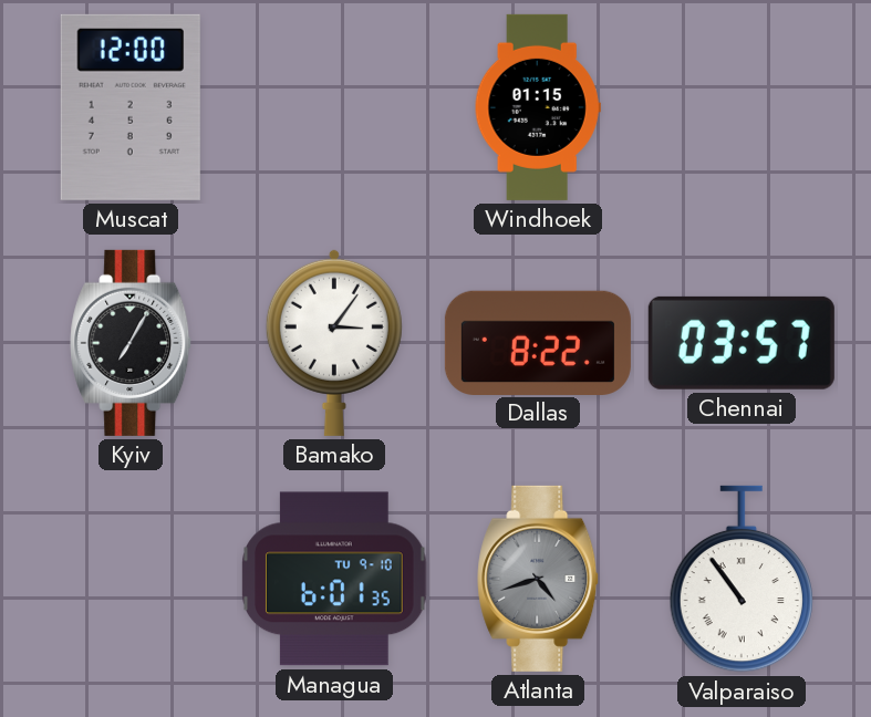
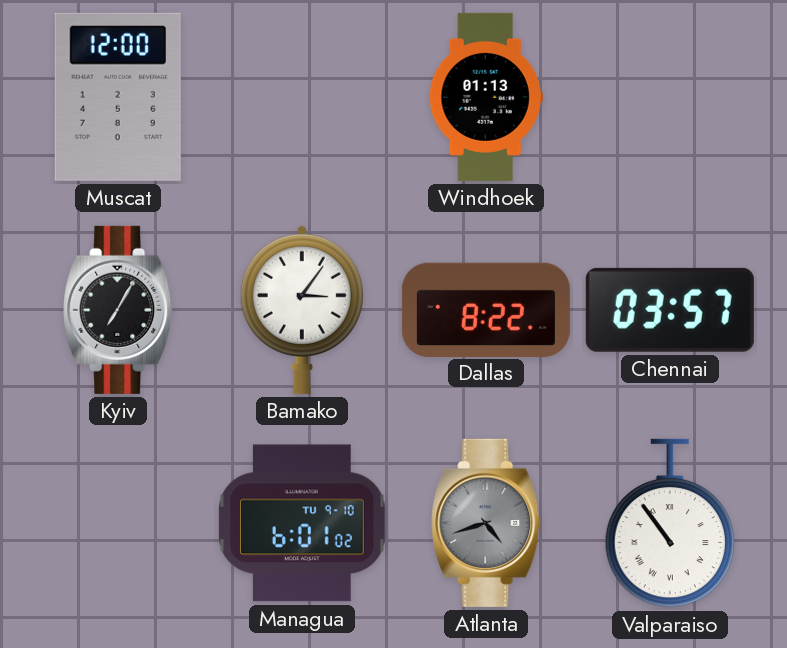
Windhoek: 01:15 -> 01:13
Managua: 6:01:35 -> 6:01:02
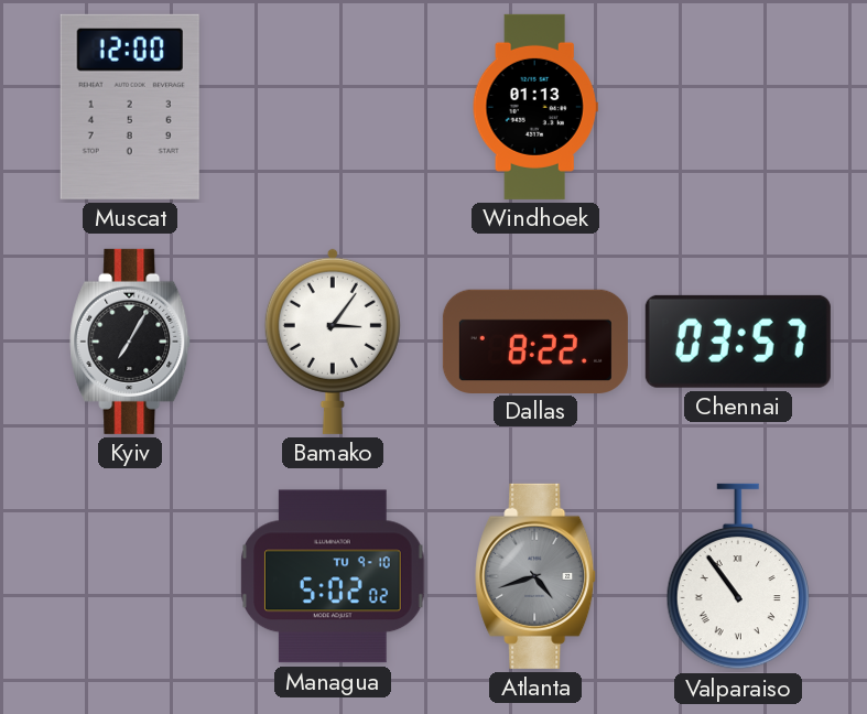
Managua: 6:01 -> 5:02
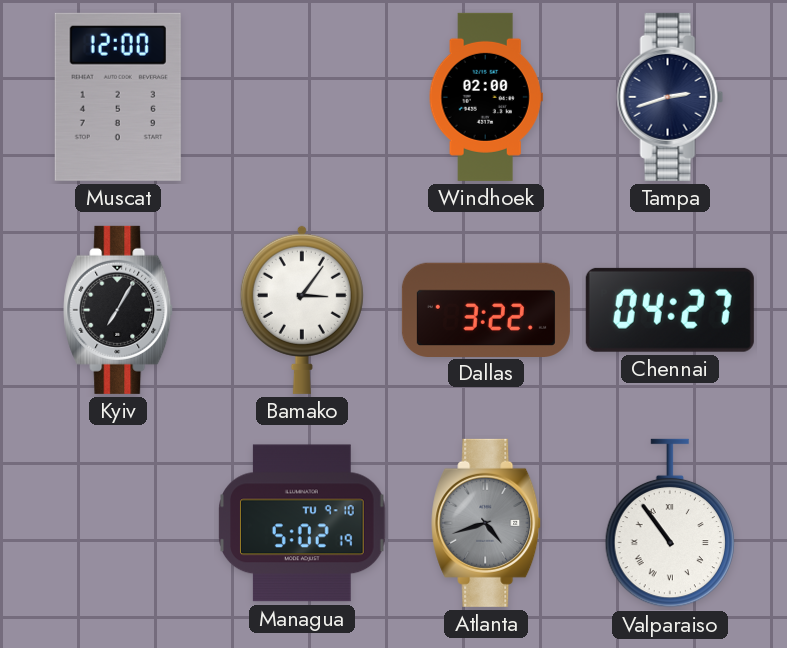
Windhoek: 01:13 -> 02:00
Tampa: none -> 2:42
Dallas: 8:22 -> 3:22
Chennai: 03:57 -> 04:27
Managua: 5:02:02 -> 5:02:19
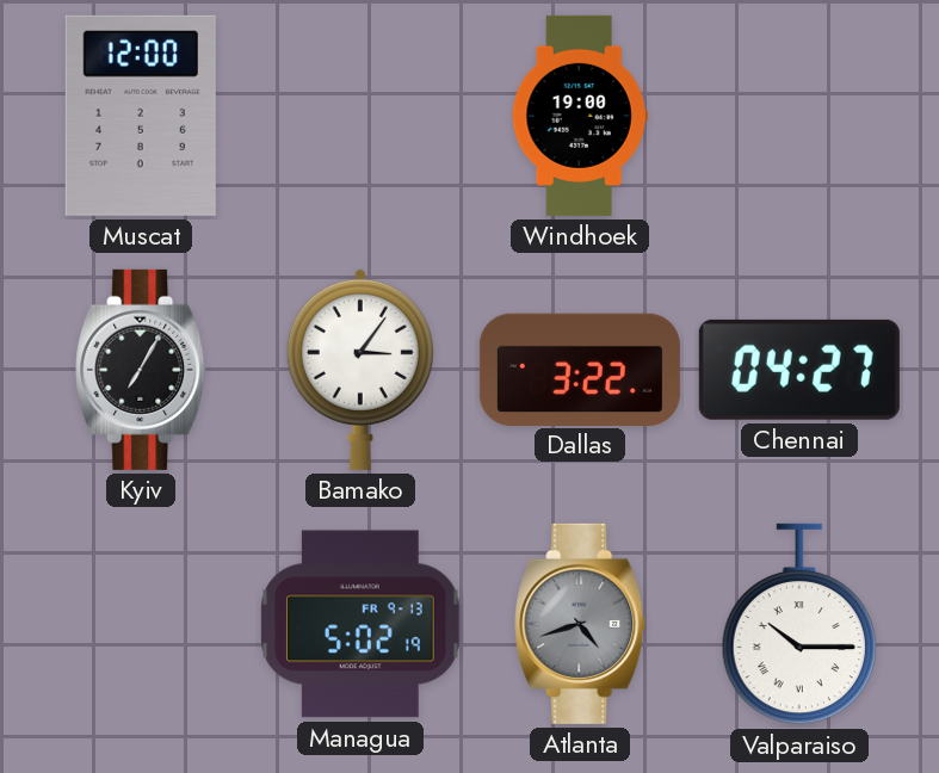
Windhoek: 02:00 -> 19:00
Tampa: 2:42 -> none
Managua date: TU 9-10 -> FR 9-13
Valparaiso: 10:54 -> 10:15
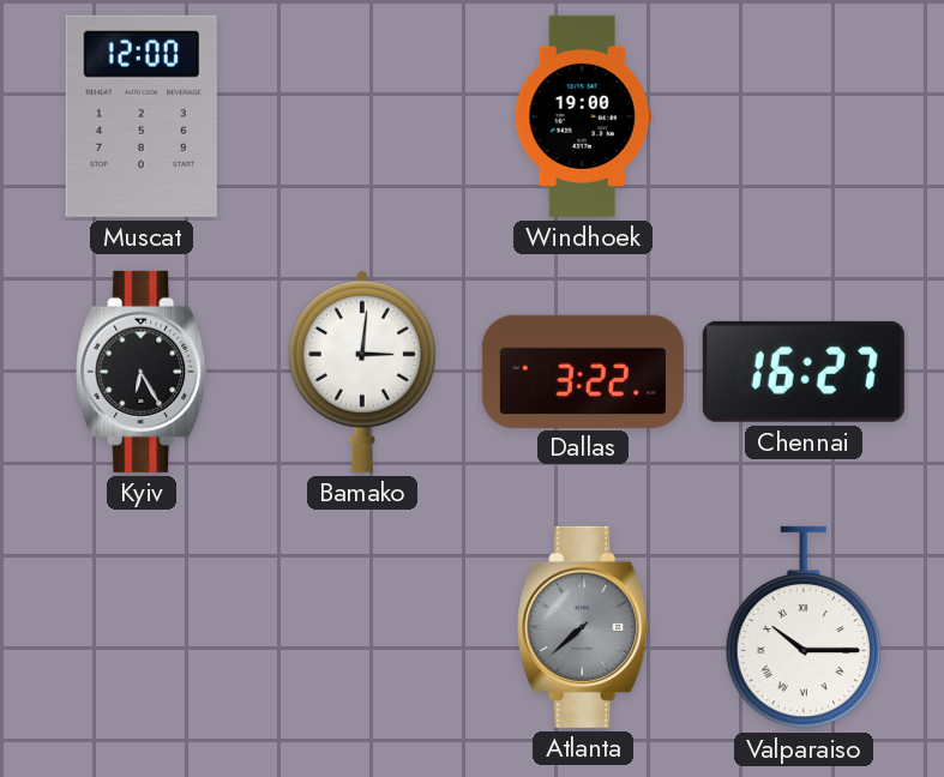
Kyiv: 7:05 -> 6:25
Bamako: 3:06 -> 3:01
Chennai: 04:27 -> 16:27
Managua: 5:02 -> none
Atlanta: 4:42 -> 7:38
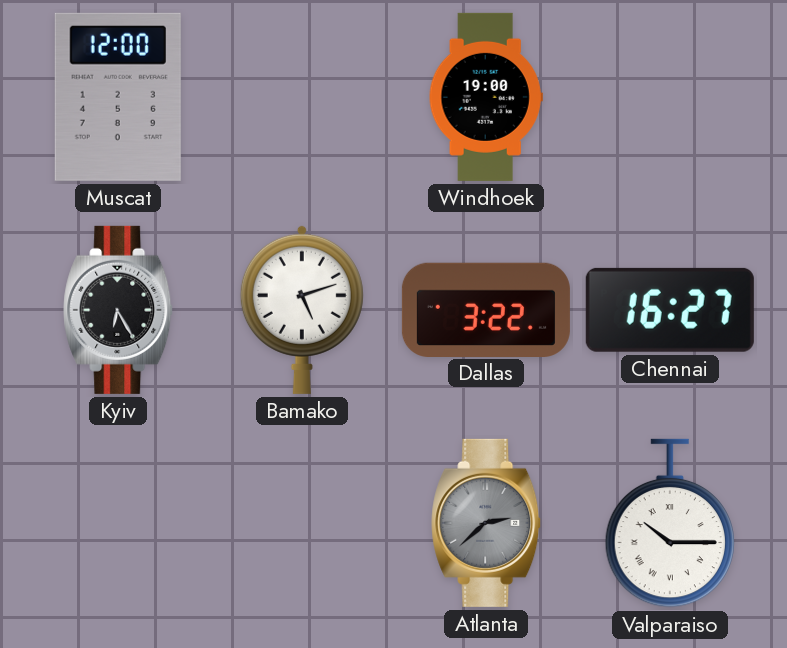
Bamako: 3:01 -> 5:12
Atlanta: 7:38 -> 2:38
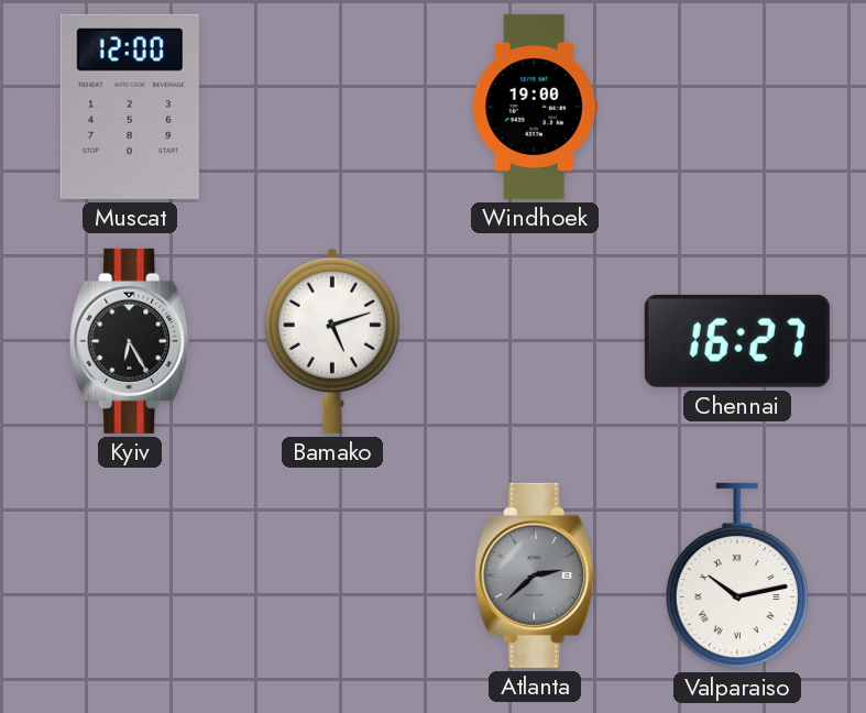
Dallas: 3:22 -> none
Valparaiso: 10:15 -> 10:13
